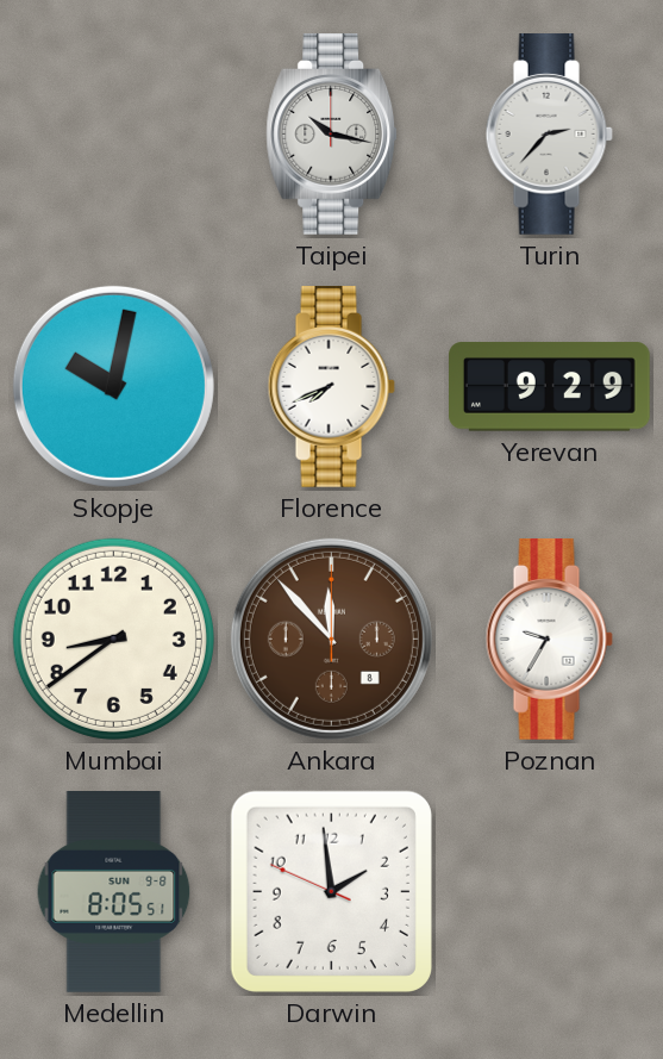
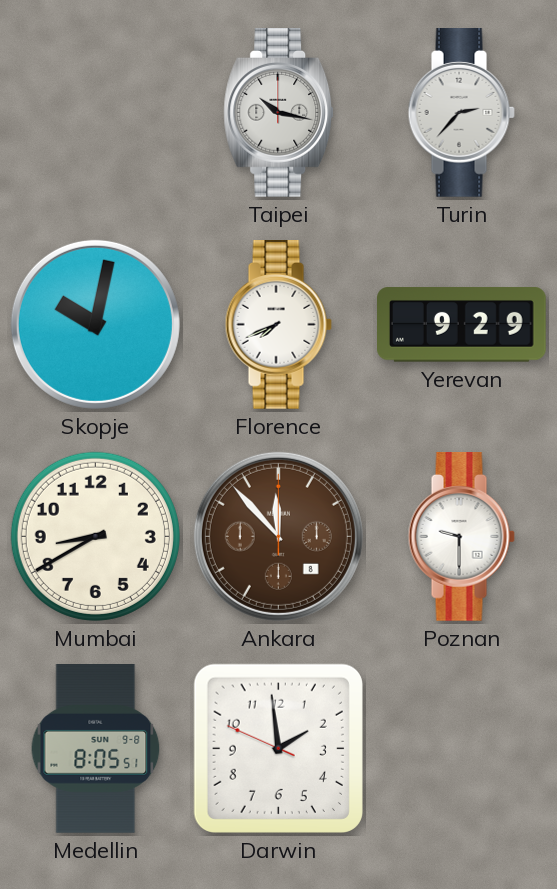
Mumbai: 8:39 -> 8:40
Poznan: 9:35 -> 9:30
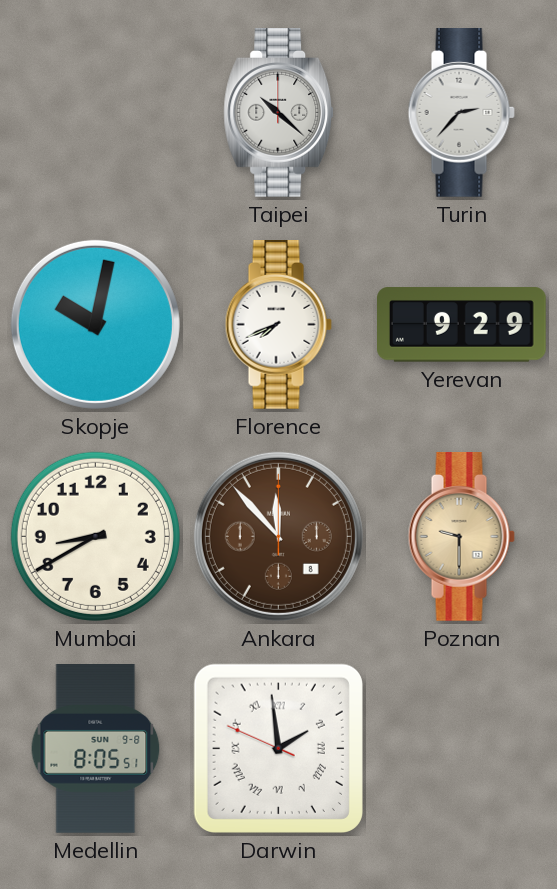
Taipei: 10:17 -> 10:22
Poznan dial: white -> champagne
Darwin numerals: Arabic -> Roman
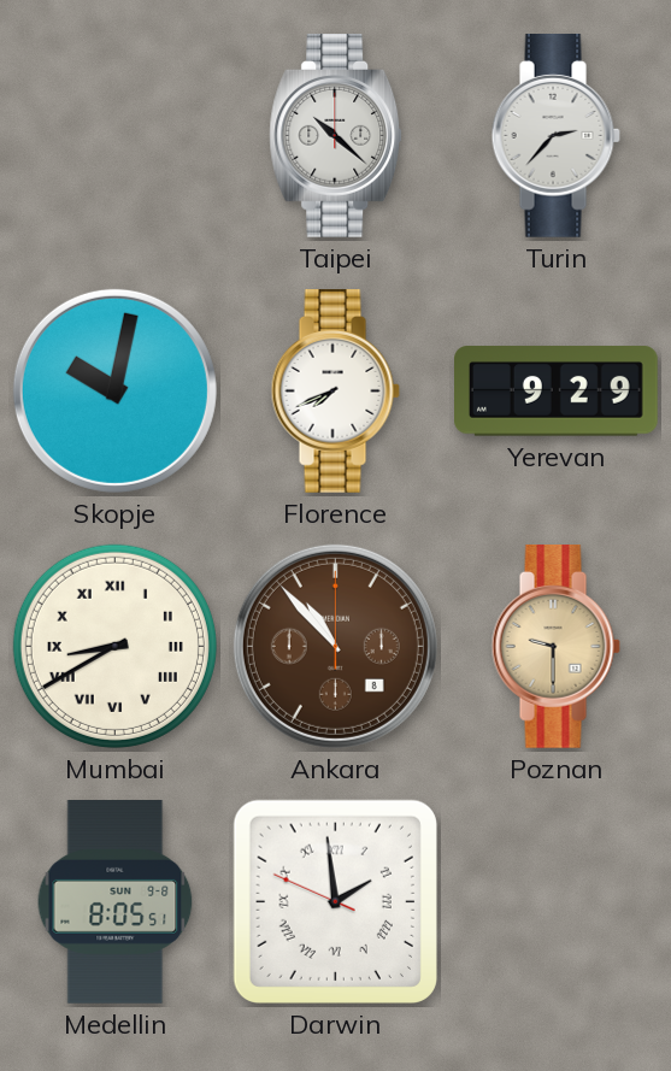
Mumbai numerals: Arabic -> Roman
Ankara: 11:53 -> 10:53
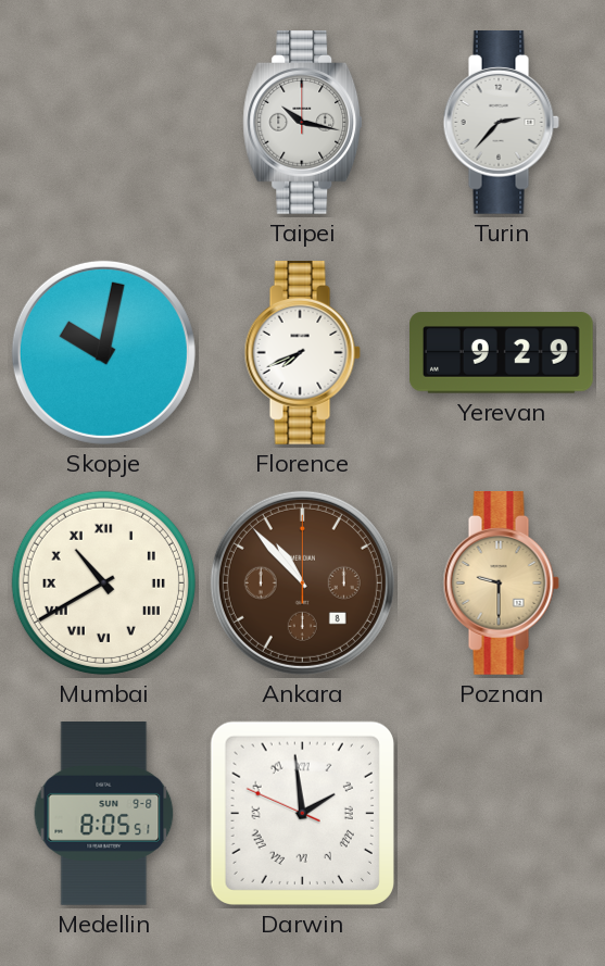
Taipei: 10:22 -> 10:17
Mumbai: 8:40 -> 10:40
